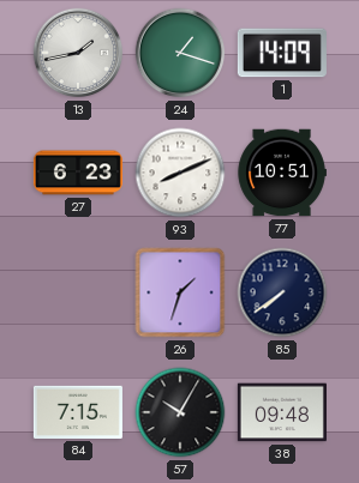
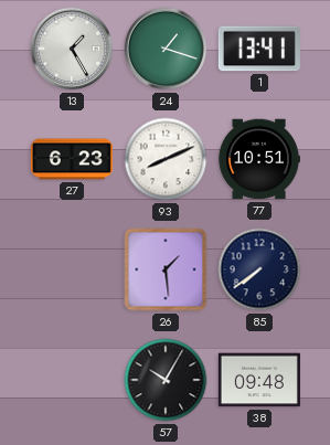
13: 1:43 -> 1:25
1: 14:09 -> 13:41
26: 1:33 -> 1:29
84: 7:15 -> none
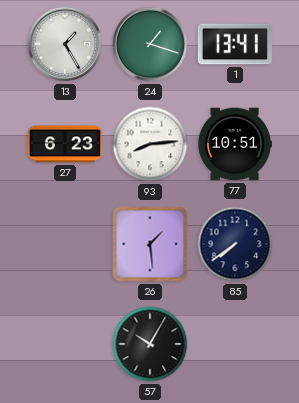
93: 8:11 -> 8:14
38: 09:48 -> none
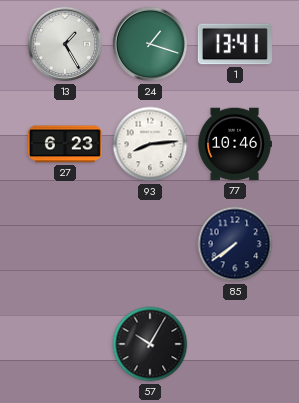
77: 10:51 -> 10:46
26: 1:29 -> none
